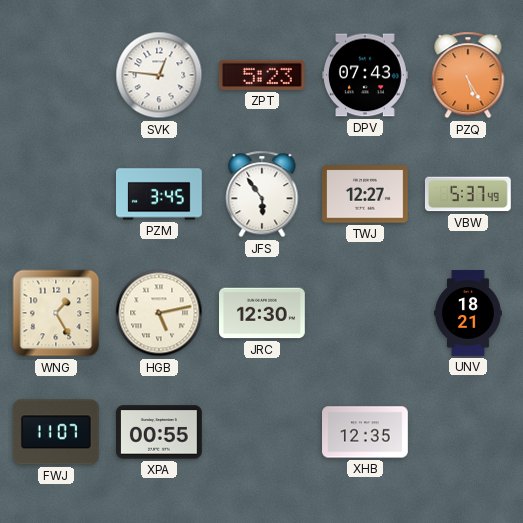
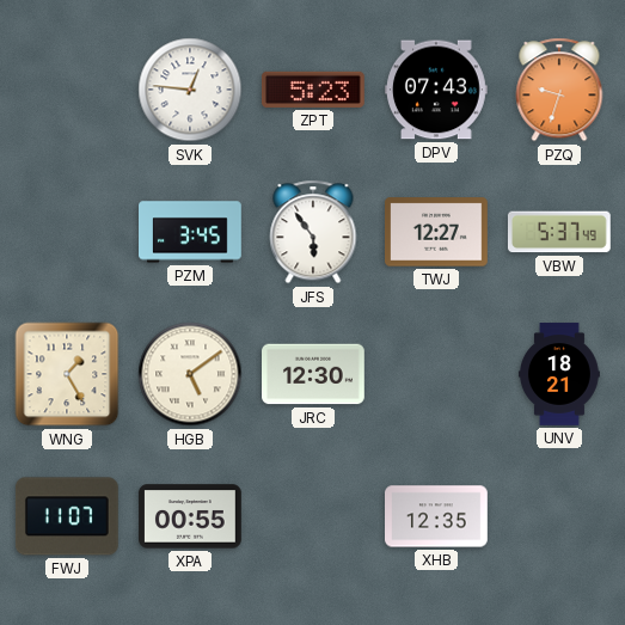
PZQ: 5:25 -> 9:33
HGB: 5:13 -> 5:09
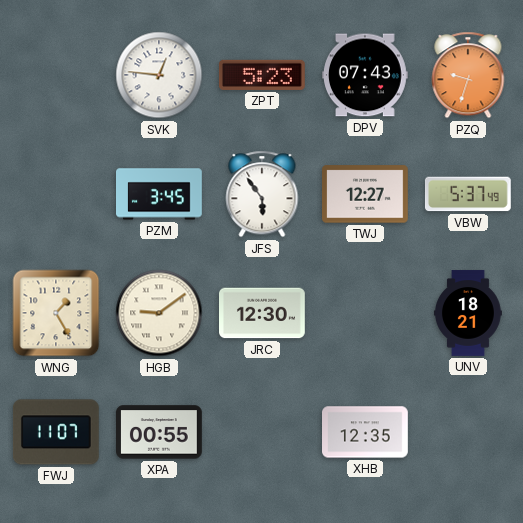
HGB: 5:09 -> 9:09
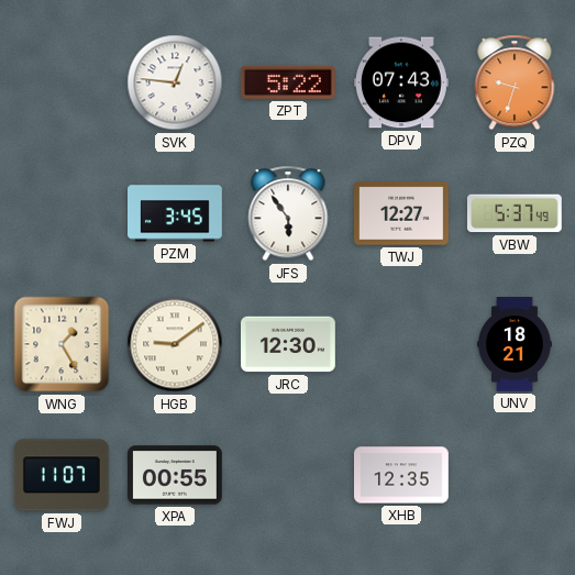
ZPT: 5:23 -> 5:22
